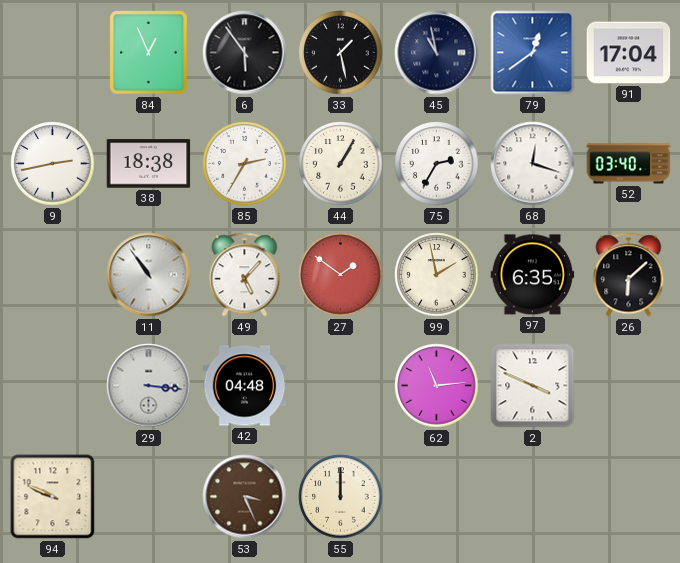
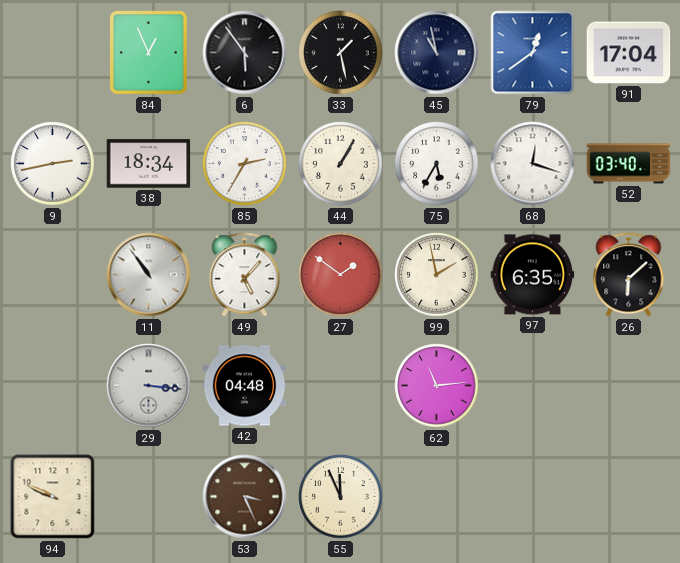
38: 18:38 -> 18:34
75: 2:35 -> 5:35
2: 3:49 -> none
55: 12:00 -> 11:56
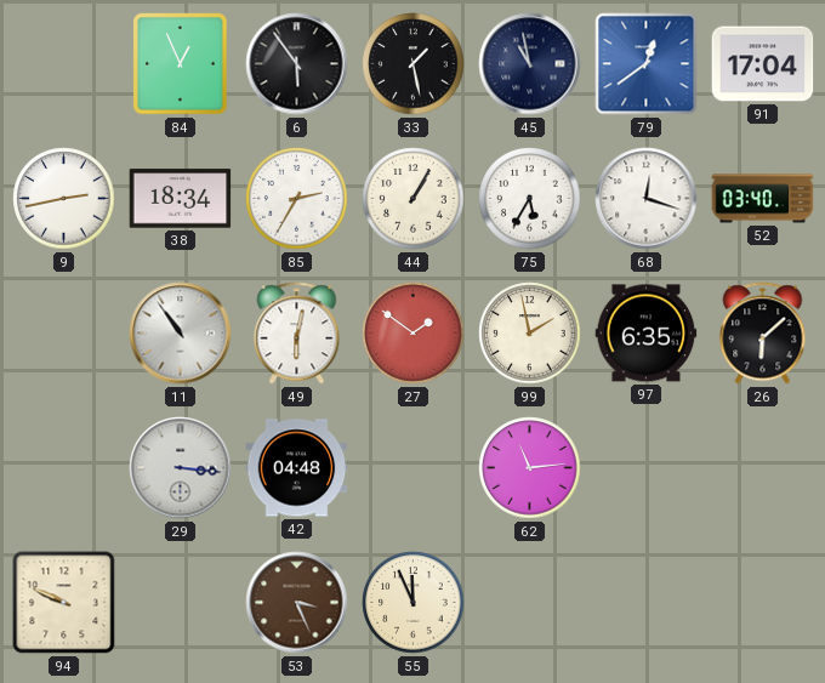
49: 5:07 -> 6:02
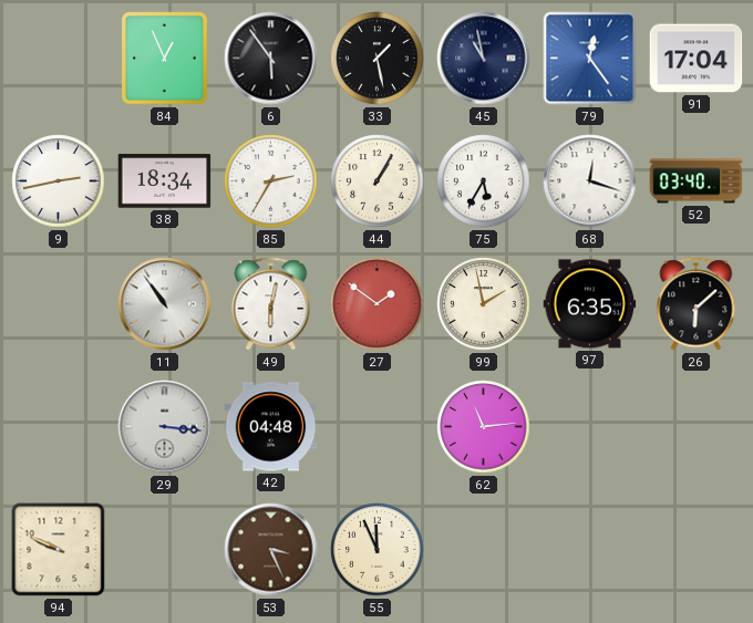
79: 12:39 -> 12:24
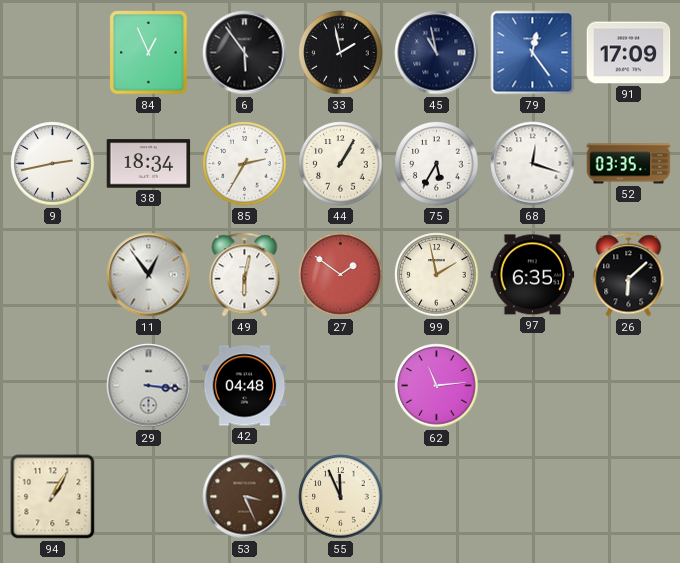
33: 1:28 -> 1:58
91: 17:04 -> 17:09
52: 03:40 -> 03:35
11: 10:54 -> 12:54
94: 9:49 -> 1:05
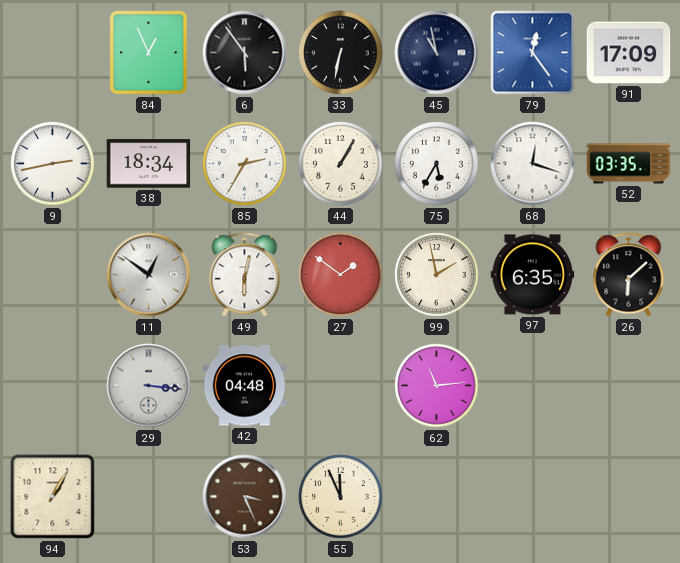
33: 1:58 -> 6:32
11: 12:54 -> 12:51
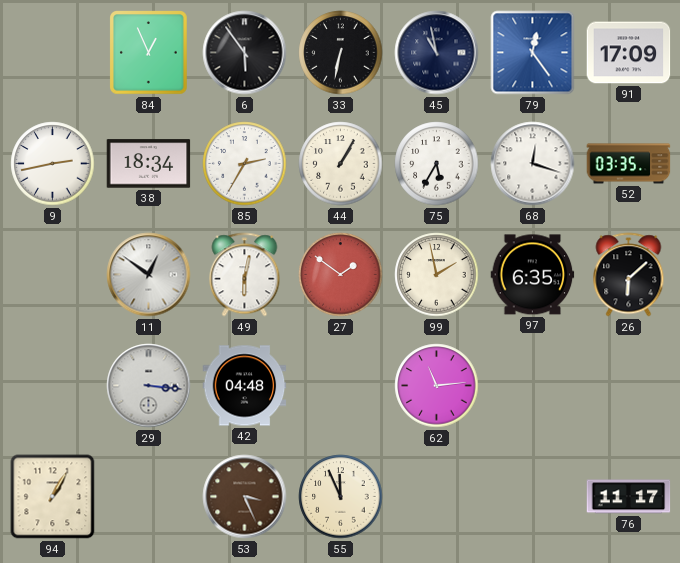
76: none -> 11:17
